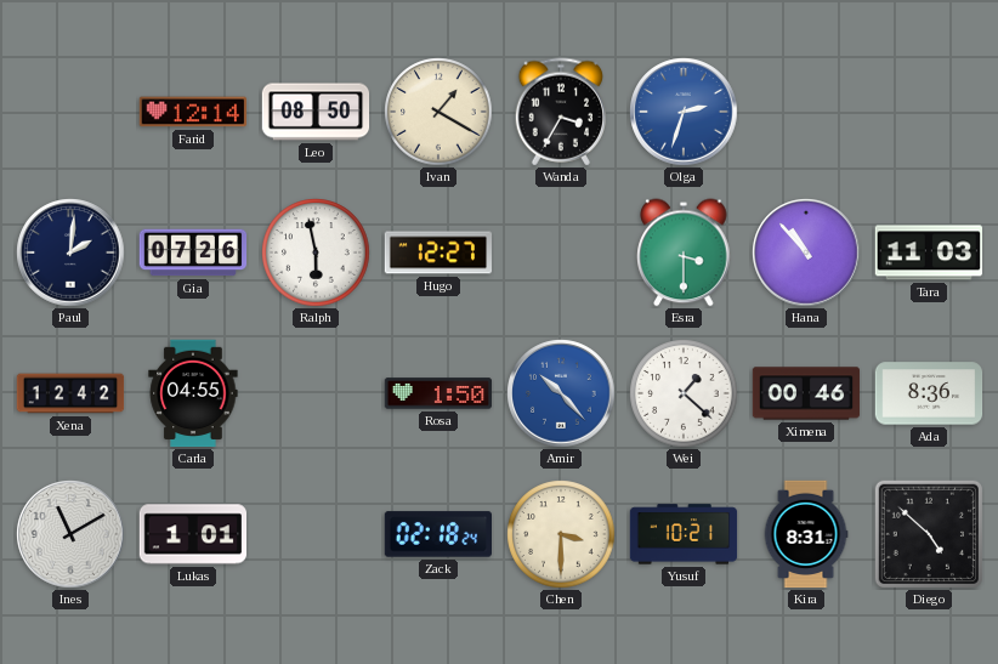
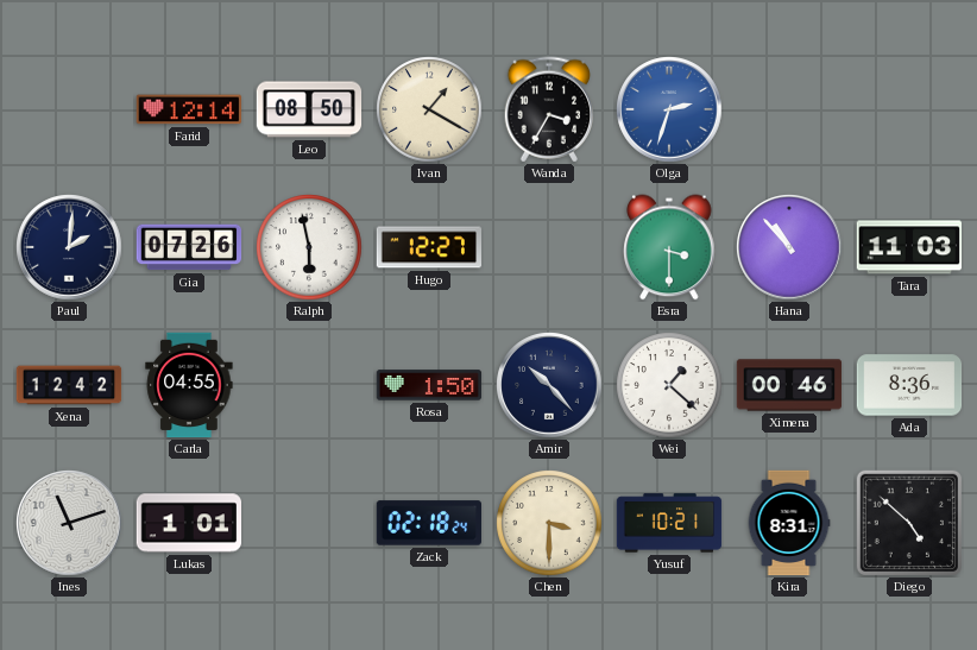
Amir dial: blue -> navy
Ines: 11:10 -> 11:12
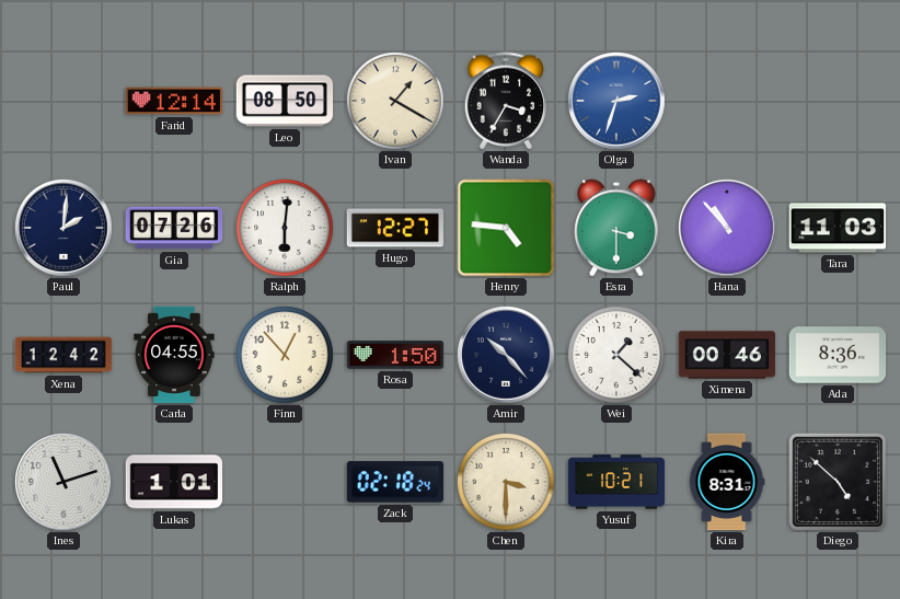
Ralph: 5:58 -> 6:01
Henry: none -> 4:46
Finn: none -> 12:53
